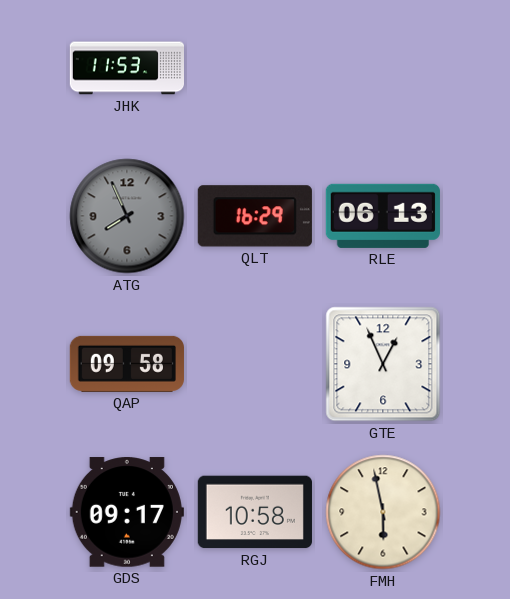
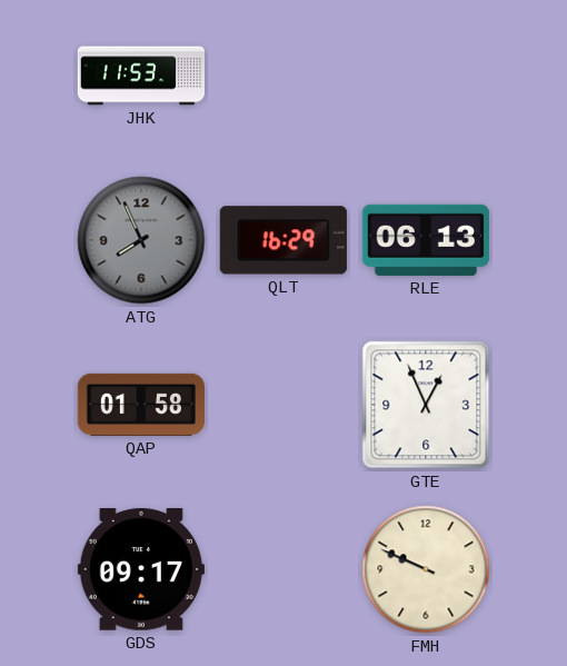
QAP: 09:58 -> 01:58
RGJ: 10:58 -> none
FMH: 5:58 -> 9:49
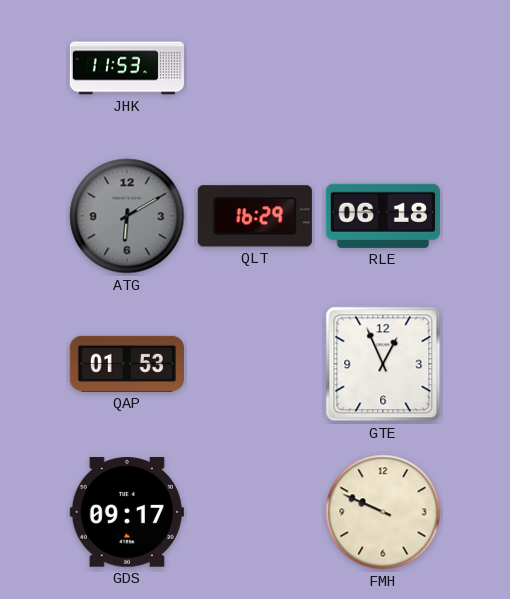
ATG: 7:56 -> 6:10
RLE: 06:13 -> 06:18
QAP: 01:58 -> 01:53
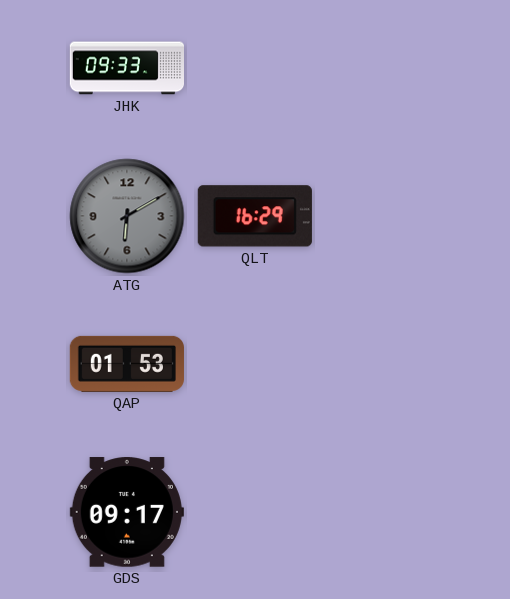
JHK: 11:53 -> 09:33
RLE: 06:18 -> none
GTE: 12:56 -> none
FMH: 9:49 -> none
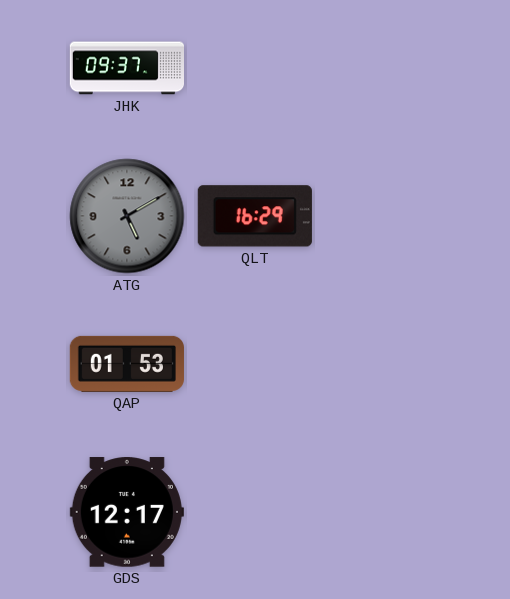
JHK: 09:33 -> 09:37
ATG: 6:10 -> 5:10
GDS: 09:17 -> 12:17
